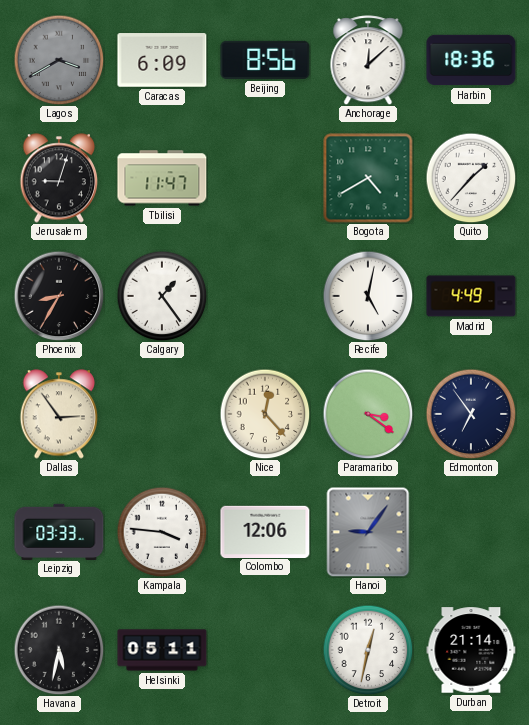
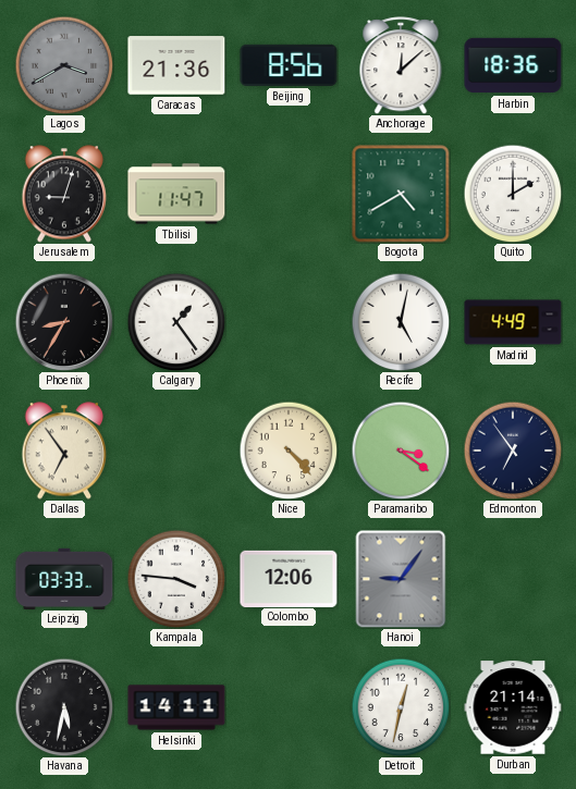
Caracas: 6:09 -> 21:36
Quito: 1:37 -> 2:00
Dallas: 2:54 -> 6:54
Nice: 12:23 -> 4:23
Helsinki: 05:11 -> 14:11
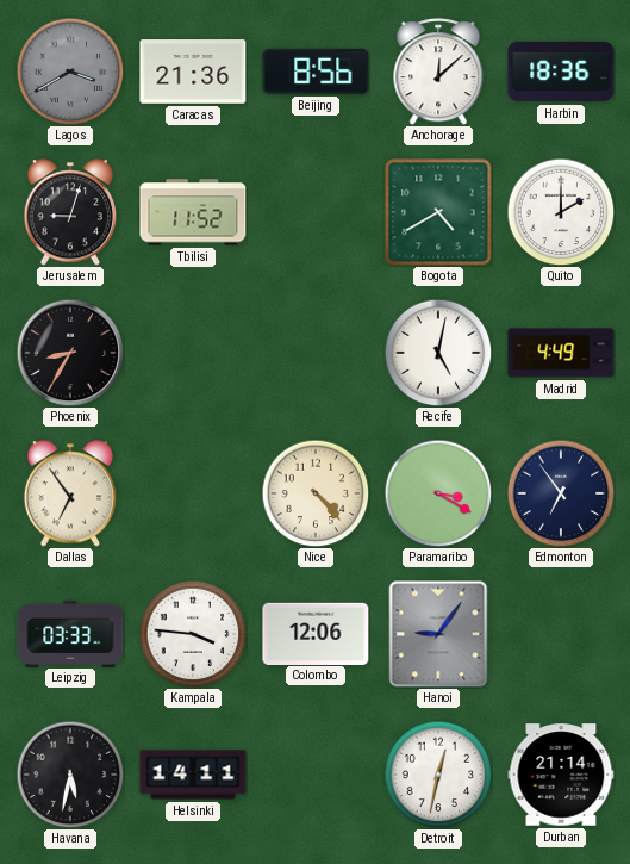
Tbilisi: 11:47 -> 11:52
Calgary: 1:24 -> none
Paramaribo: 3:21 -> 3:20
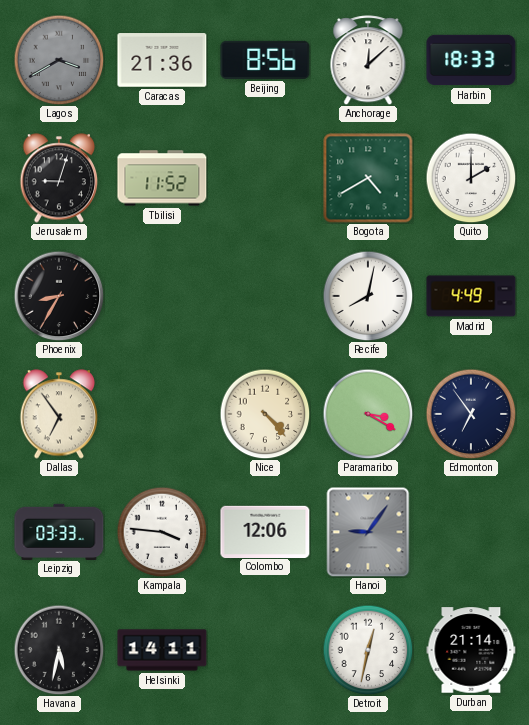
Harbin: 18:36 -> 18:33
Recife: 5:02 -> 8:02
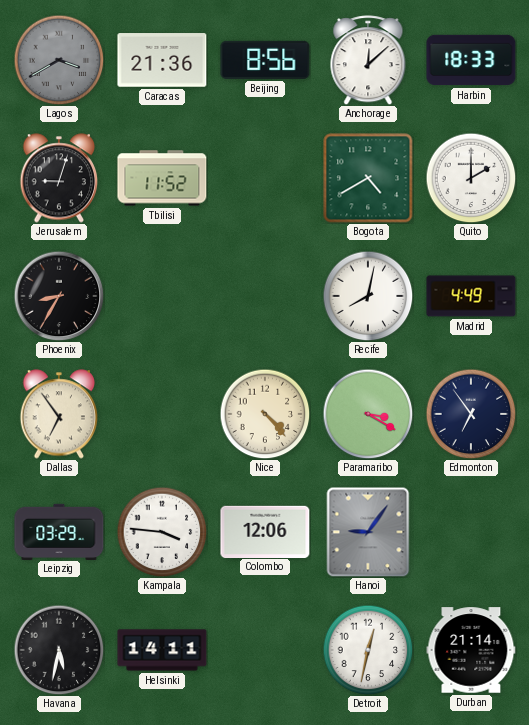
Leipzig: 03:33 -> 03:29
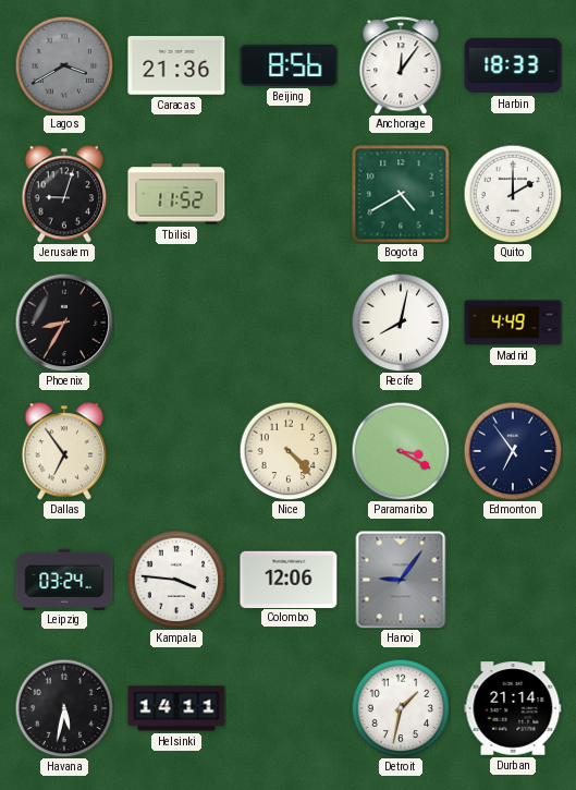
Anchorage: 12:08 -> 12:06
Leipzig: 03:29 -> 03:24
Detroit: 12:32 -> 1:32
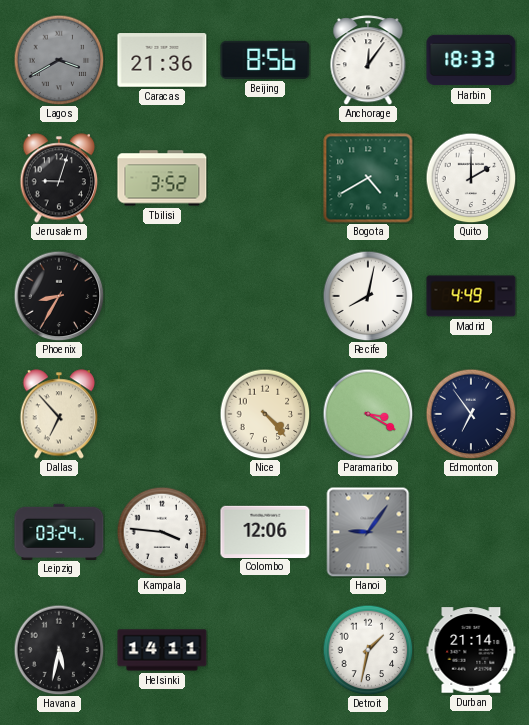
Tbilisi: 11:52 -> 3:52
Dallas: 6:54 -> 6:53
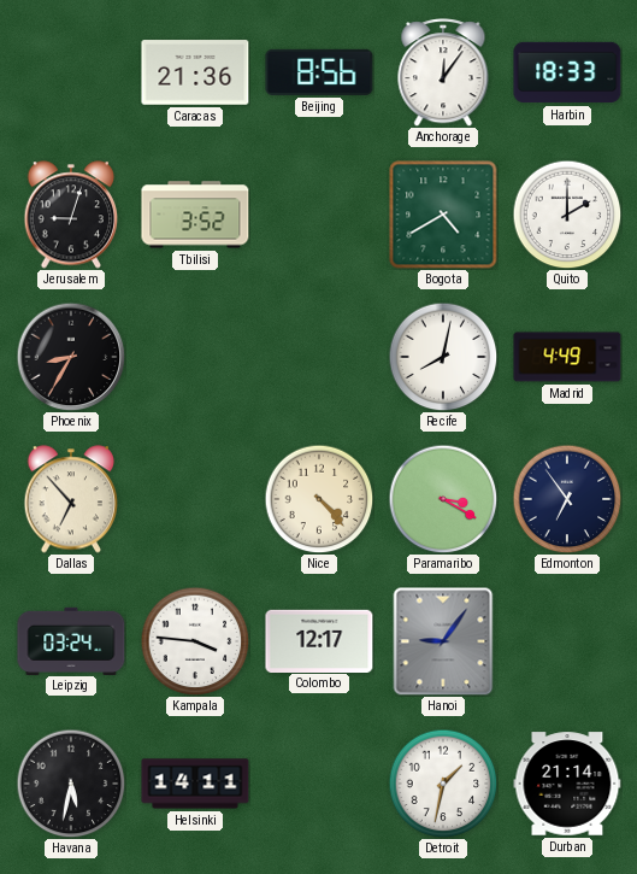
Lagos: 3:40 -> none
Colombo: 12:06 -> 12:17
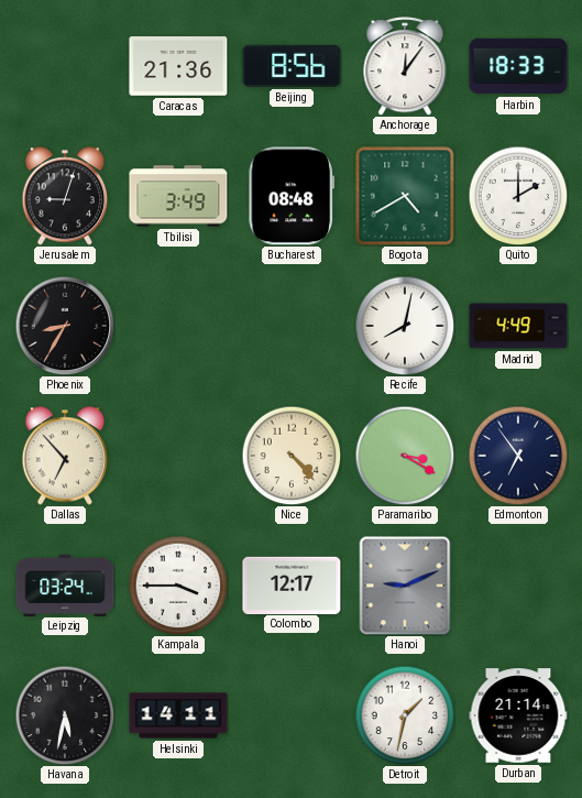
Tbilisi: 3:52 -> 3:49
Bucharest: none -> 08:48
Kampala: 3:46 -> 3:45
Hanoi: 9:06 -> 9:11
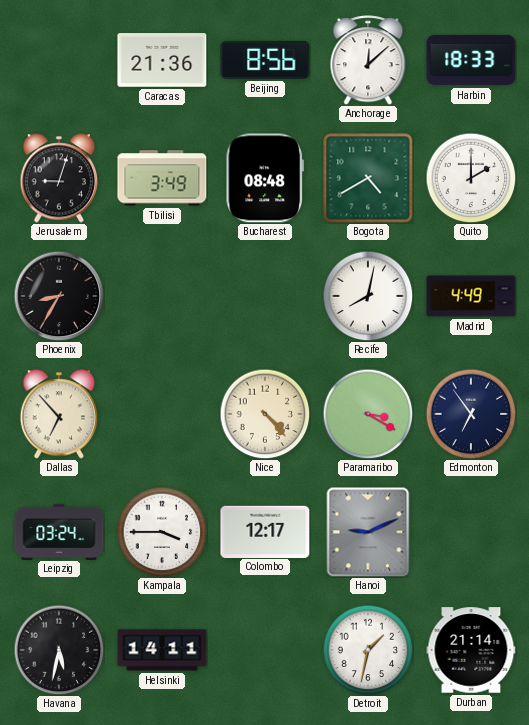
Anchorage: 12:06 -> 12:08
